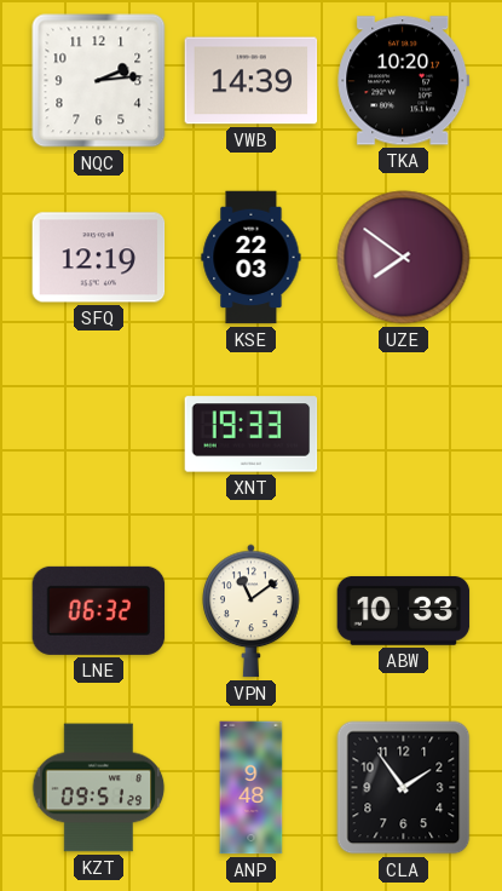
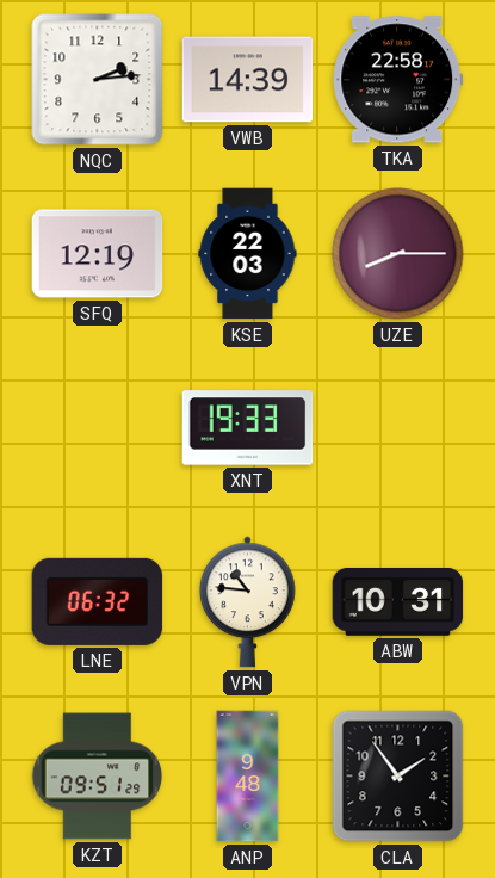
TKA: 10:20 -> 22:58
UZE: 7:51 -> 8:15
VPN: 11:09 -> 10:46
ABW: 10:33 -> 10:31
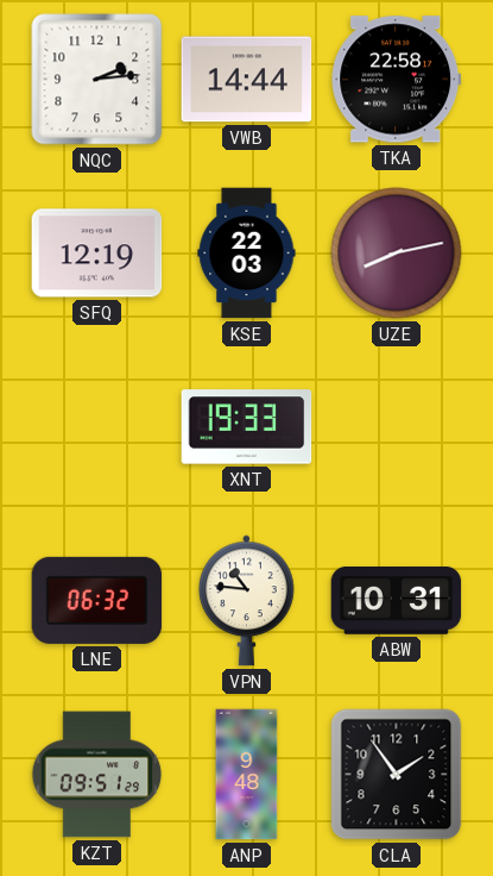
VWB: 14:39 -> 14:44
UZE: 8:15 -> 8:13
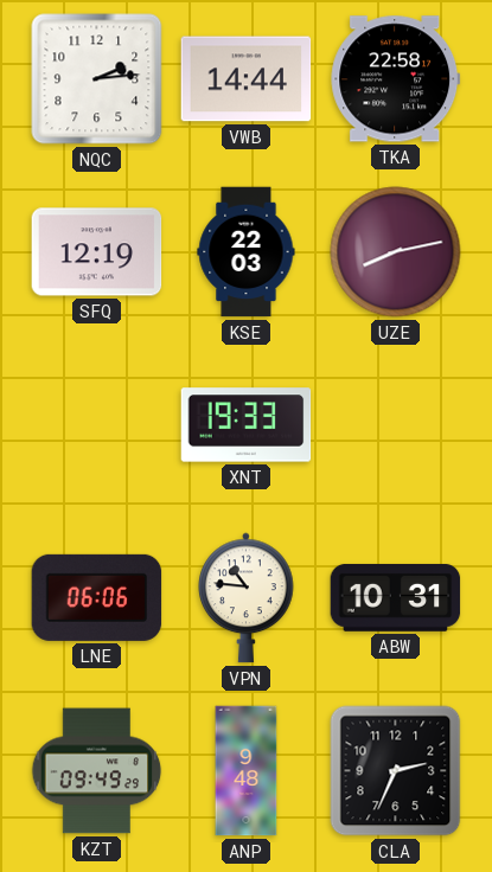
LNE: 06:32 -> 06:06
KZT: 09:51 -> 09:49
CLA: 1:54 -> 2:34
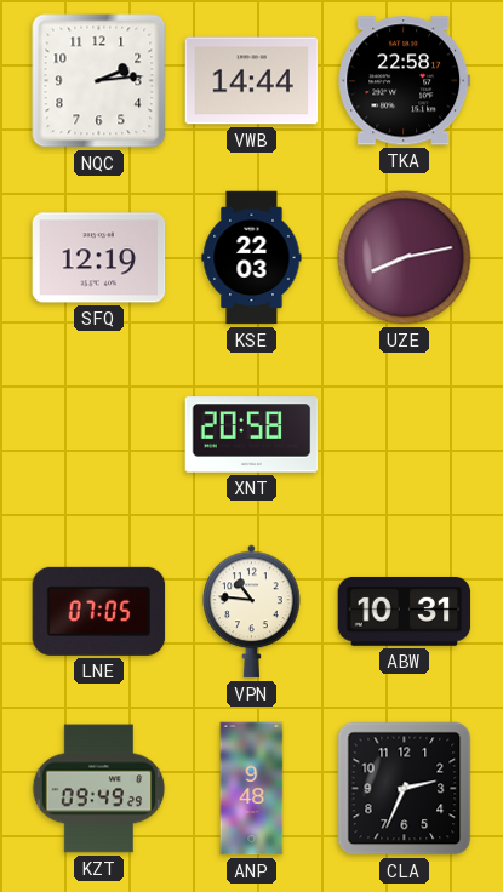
XNT: 19:33 -> 20:58
LNE: 06:06 -> 07:05
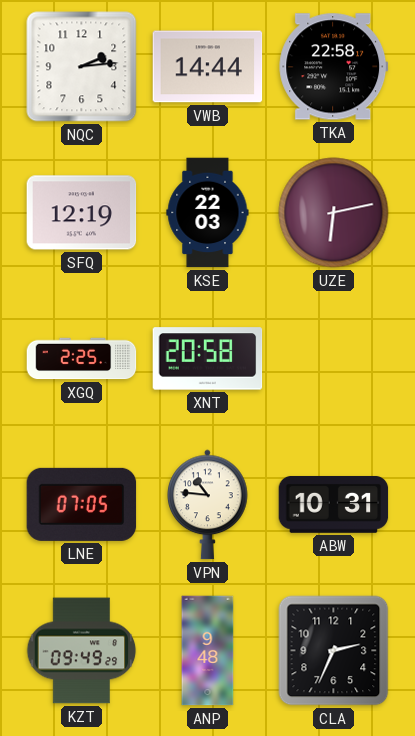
UZE: 8:13 -> 6:13
XGQ: none -> 2:25
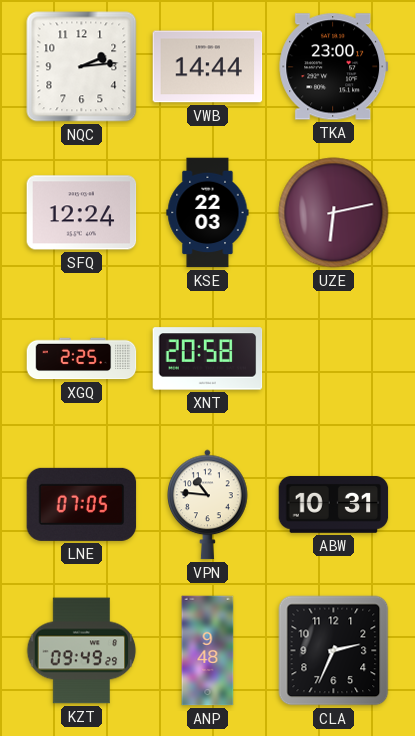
TKA: 22:58 -> 23:00
SFQ: 12:19 -> 12:24
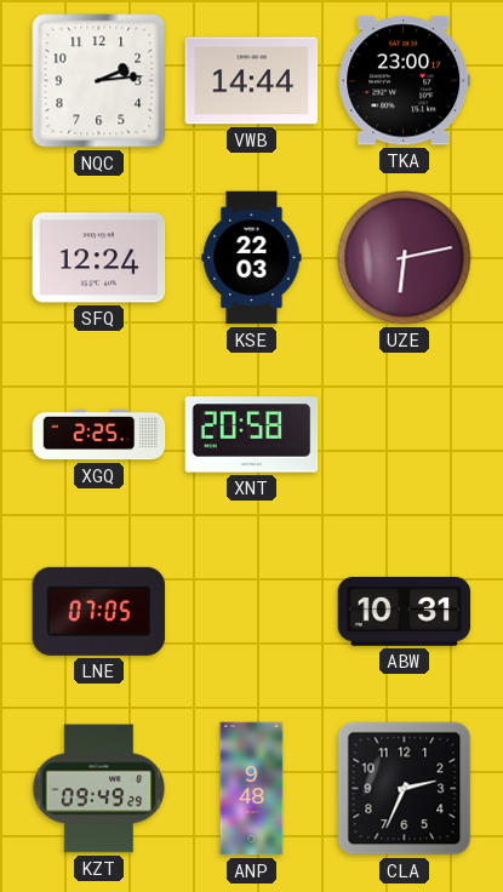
VPN: 10:46 -> none
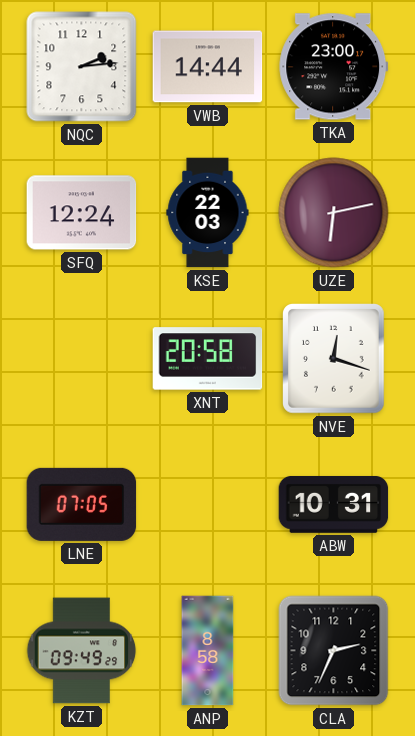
XGQ: 2:25 -> none
NVE: none -> 12:18
ANP: 9:48 -> 8:58
